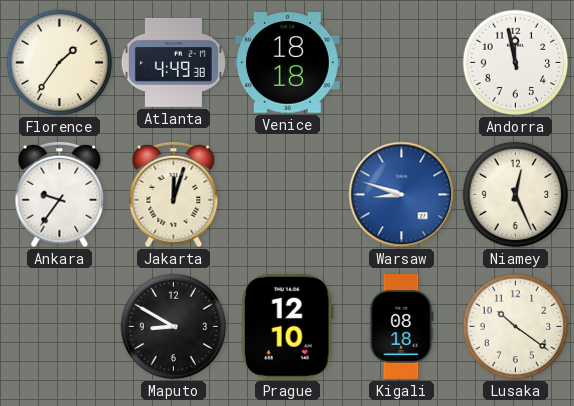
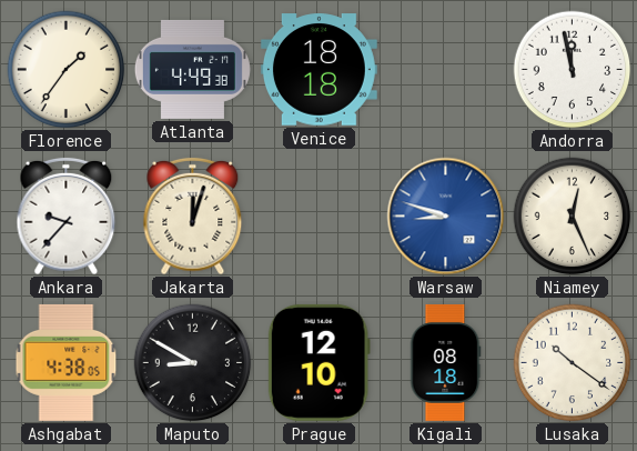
Ankara: 9:36 -> 9:37
Ashgabat: none -> 4:38
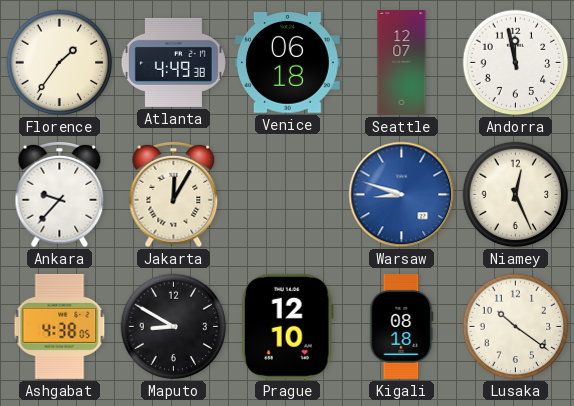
Venice: 18:18 -> 06:18
Seattle: none -> 12:07
Jakarta: 12:03 -> 12:05
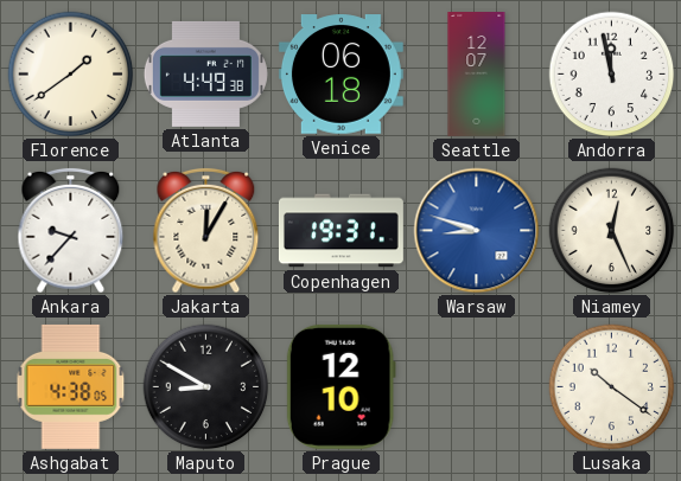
Florence: 1:36 -> 1:39
Copenhagen: none -> 19:31
Kigali: 08:18 -> none
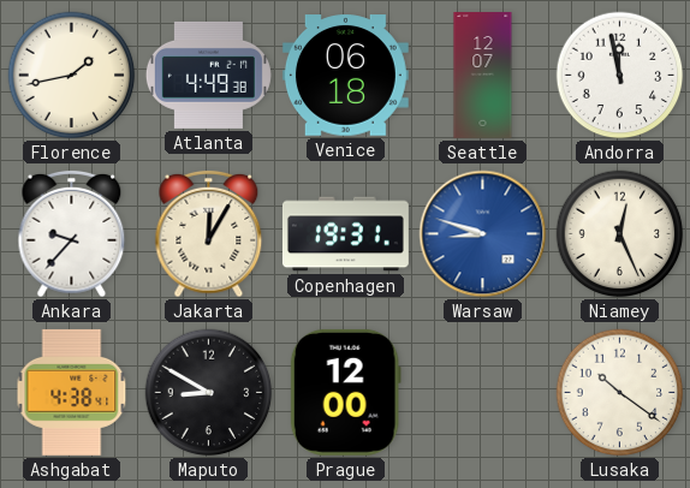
Florence: 1:39 -> 1:43
Ashgabat: 4:38:05 -> 4:38:41
Prague: 12:10 -> 12:00
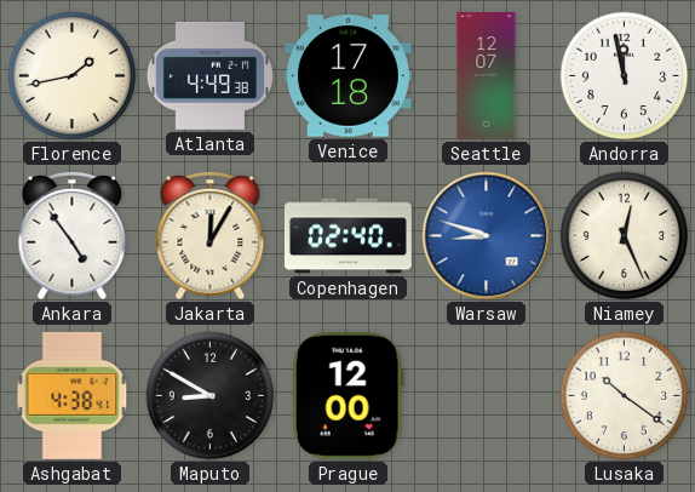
Venice: 06:18 -> 17:18
Ankara: 9:37 -> 4:54
Copenhagen: 19:31 -> 02:40
